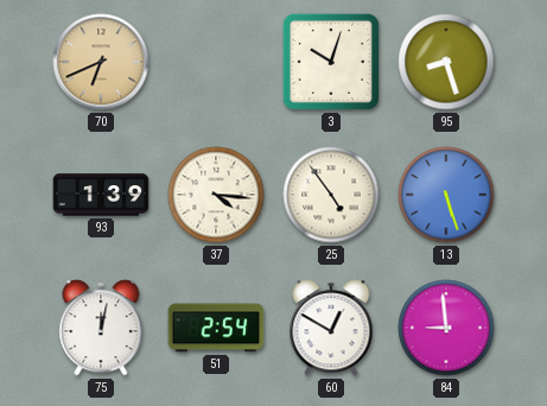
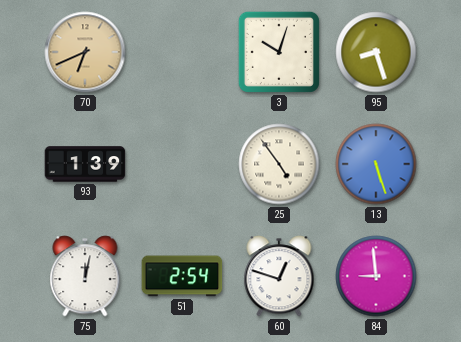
37: 4:16 -> none
60: 12:50 -> 12:48
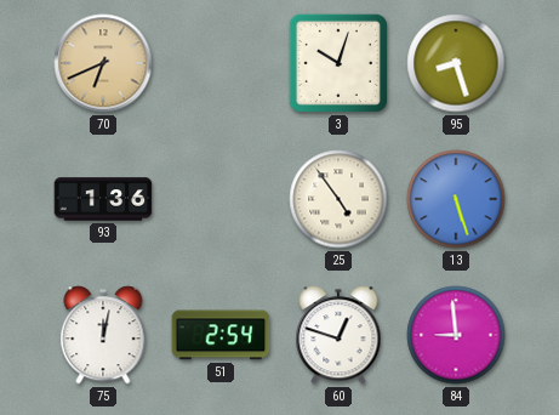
93: 1:39 -> 1:36
